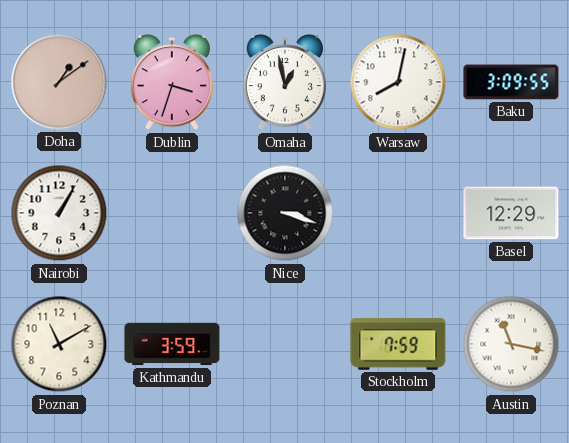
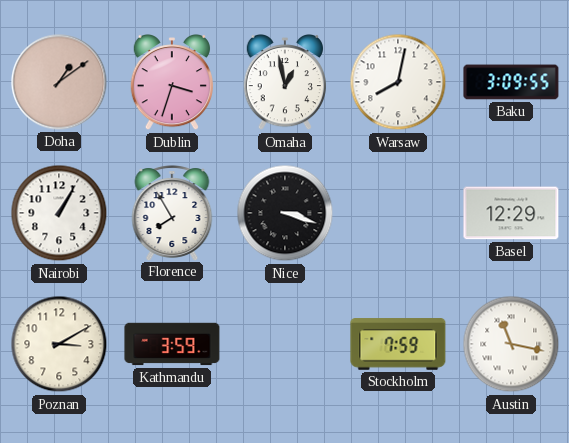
Florence: none -> 7:55
Poznan: 11:10 -> 3:10
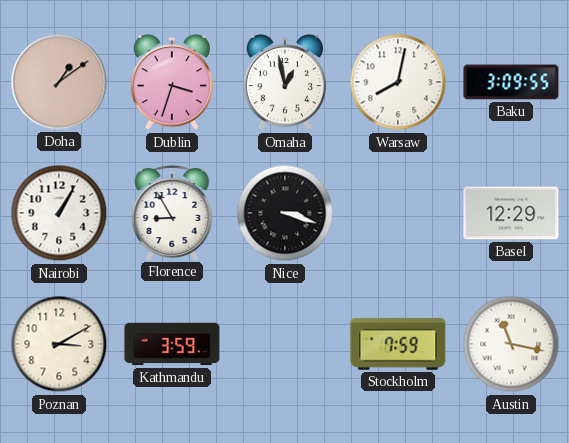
Florence: 7:55 -> 8:55
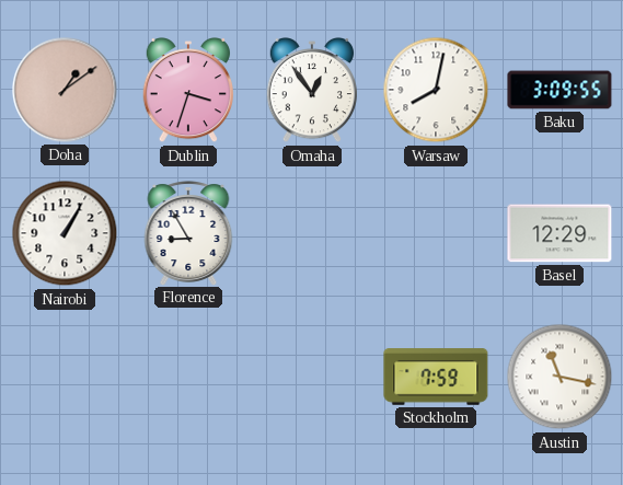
Omaha: 12:58 -> 12:54
Nice: 3:18 -> none
Poznan: 3:10 -> none
Kathmandu: 3:59 -> none
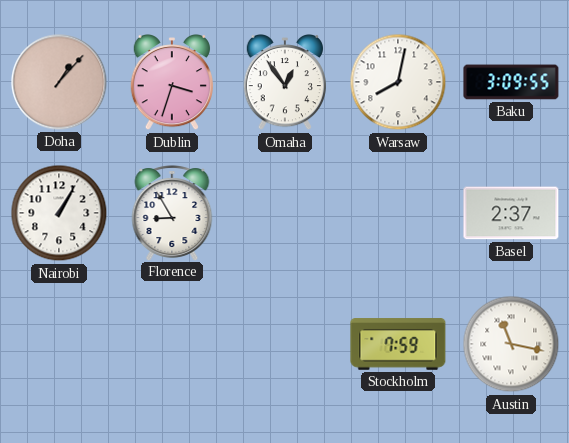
Doha: 1:09 -> 1:07
Basel: 12:29 -> 2:37
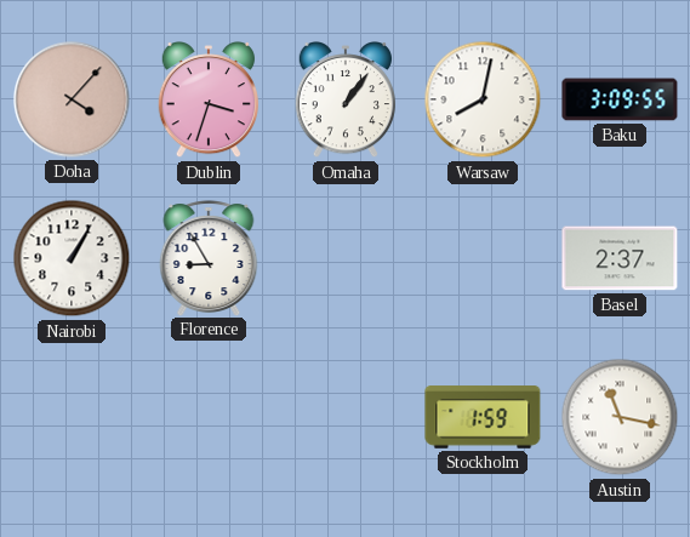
Doha: 1:07 -> 4:07
Omaha: 12:54 -> 1:06
Stockholm: 7:59 -> 1:59
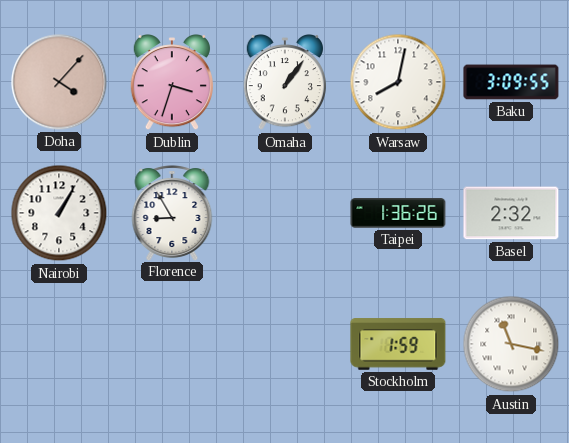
Taipei: none -> 1:36
Basel: 2:37 -> 2:32
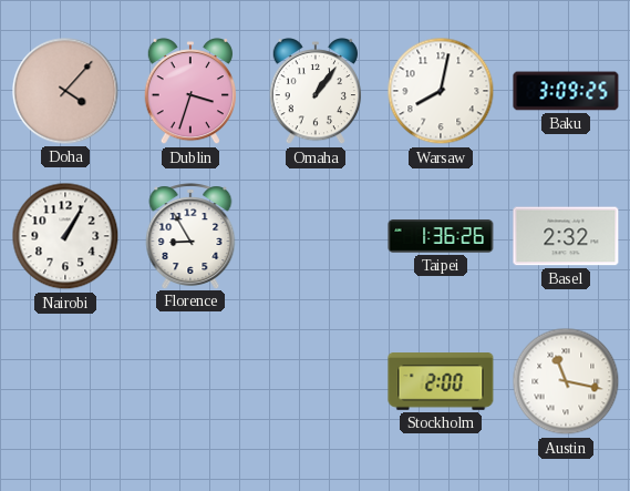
Baku: 3:09:55 -> 3:09:25
Stockholm: 1:59 -> 2:00
